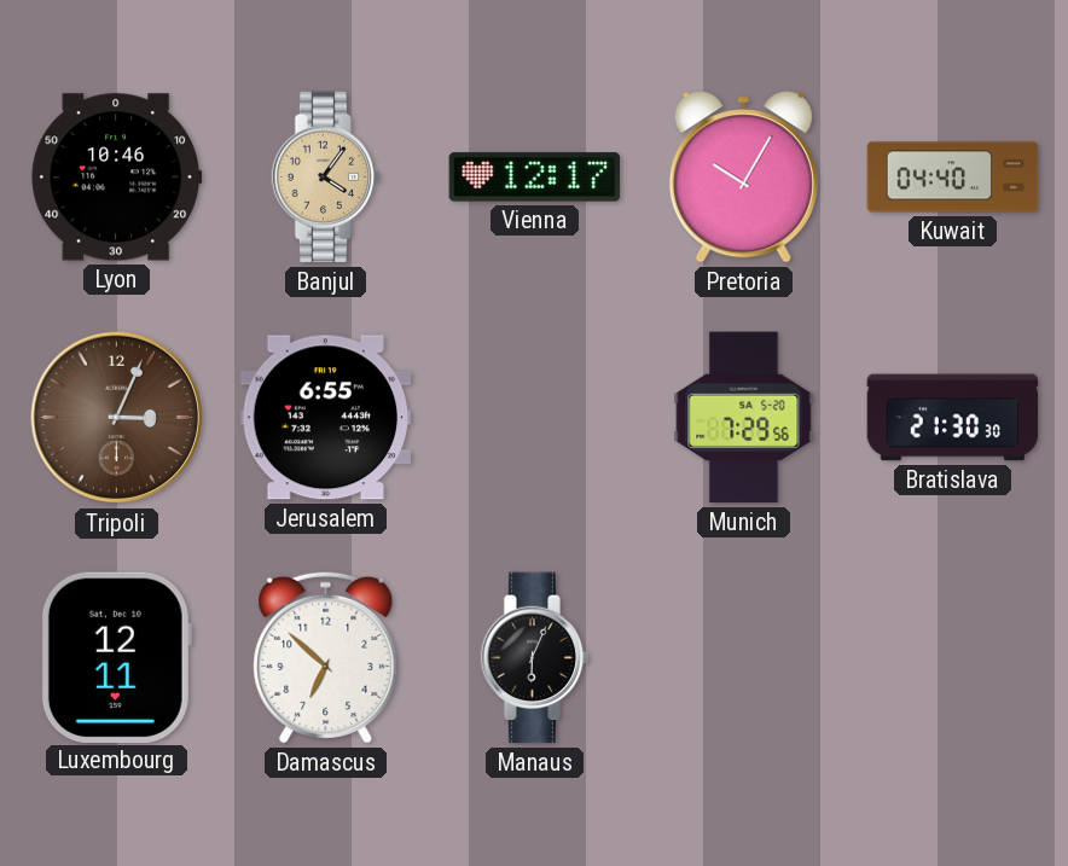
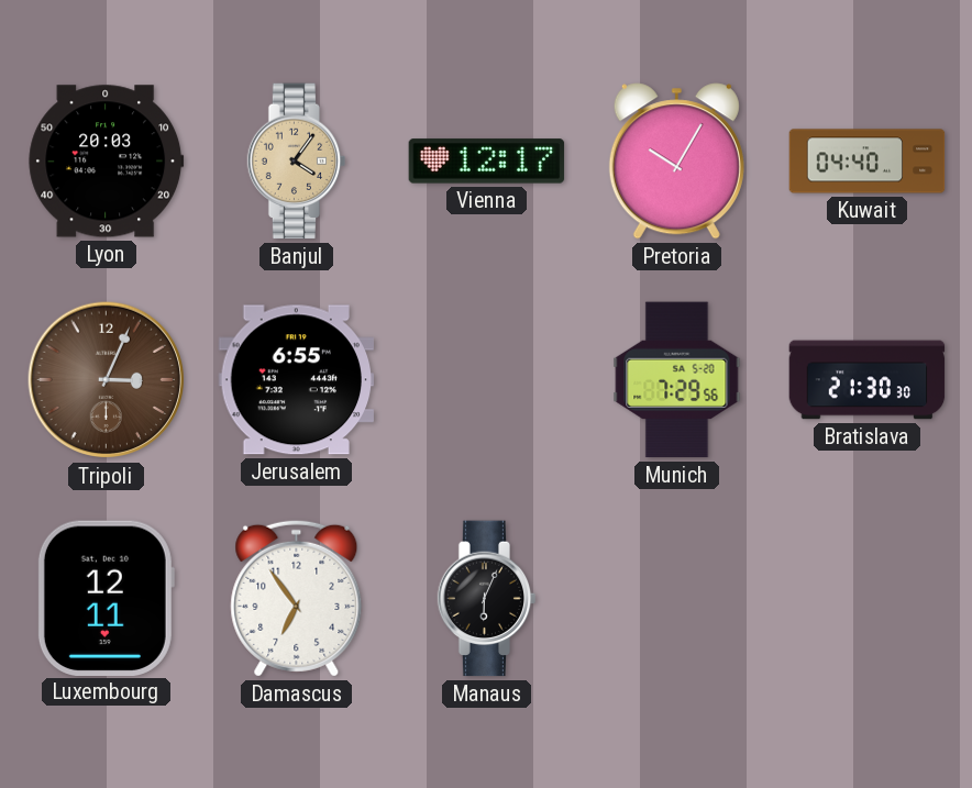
Lyon: 10:46 -> 20:03
Damascus: 6:52 -> 6:54
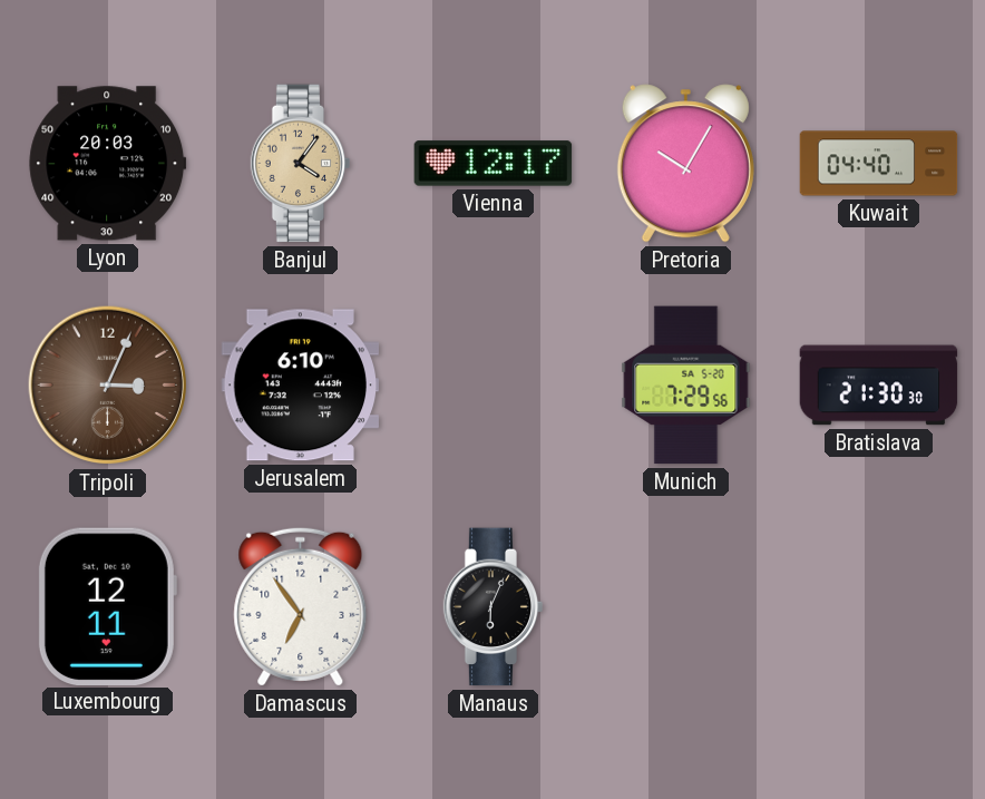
Jerusalem: 6:55 -> 6:10
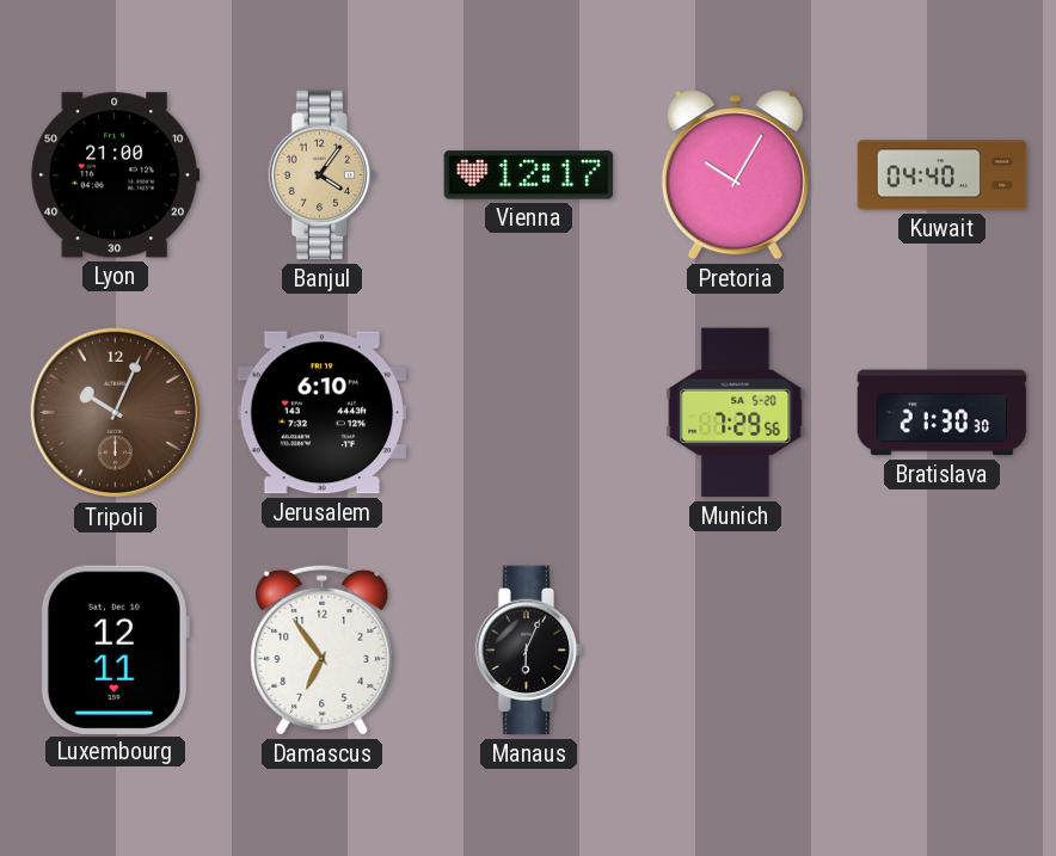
Lyon: 20:03 -> 21:00
Tripoli: 3:04 -> 10:04
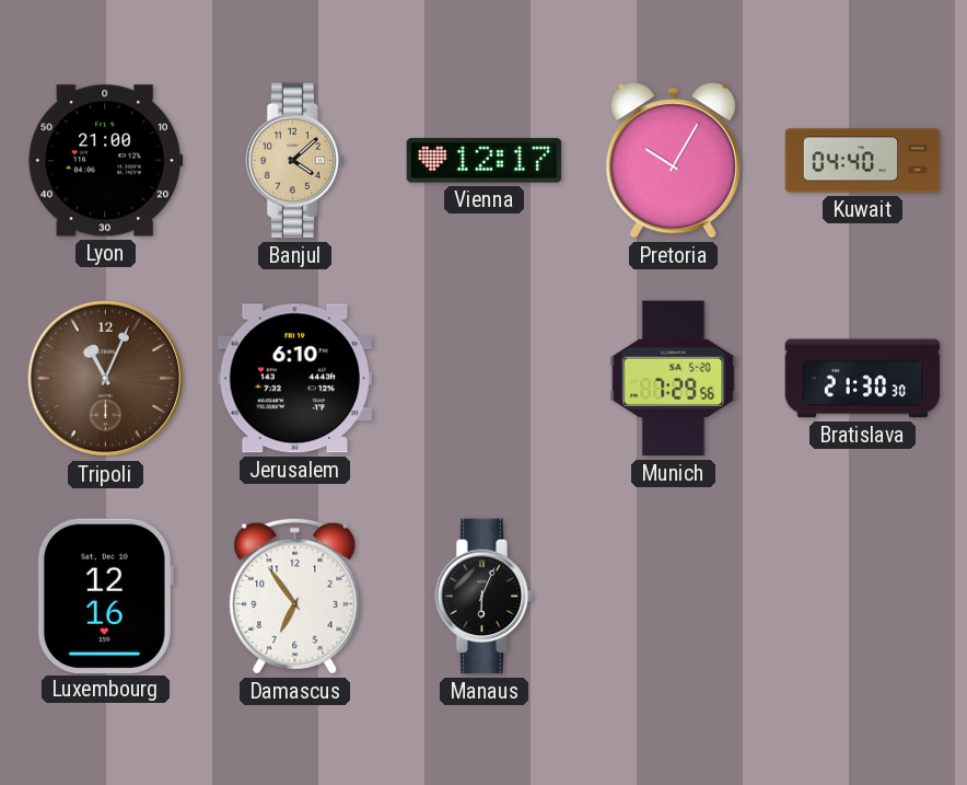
Banjul: 4:06 -> 4:08
Tripoli: 10:04 -> 11:04
Luxembourg: 12:11 -> 12:16
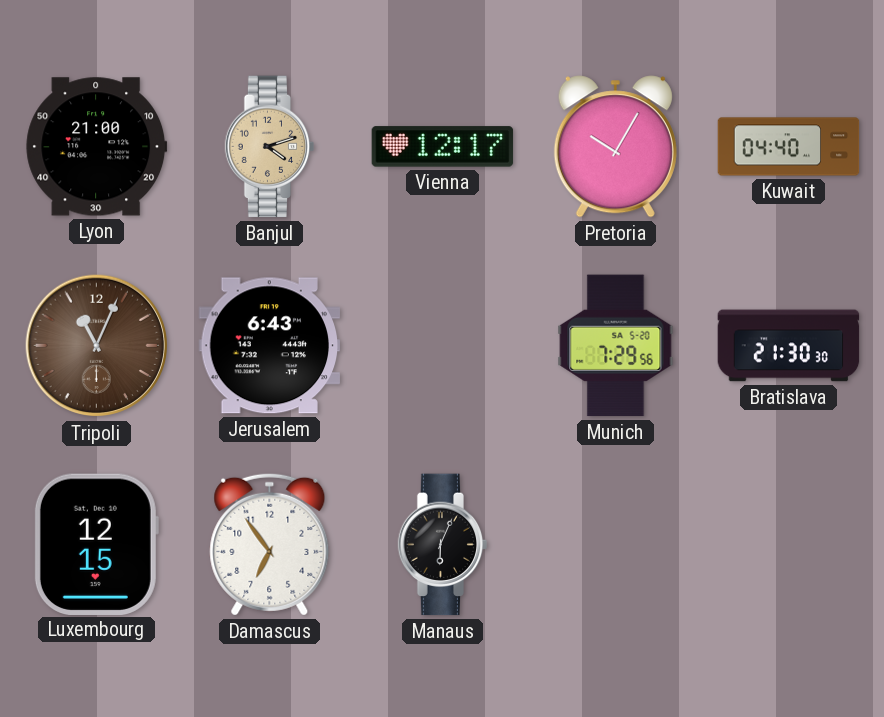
Banjul: 4:08 -> 4:12
Jerusalem: 6:10 -> 6:43
Luxembourg: 12:16 -> 12:15
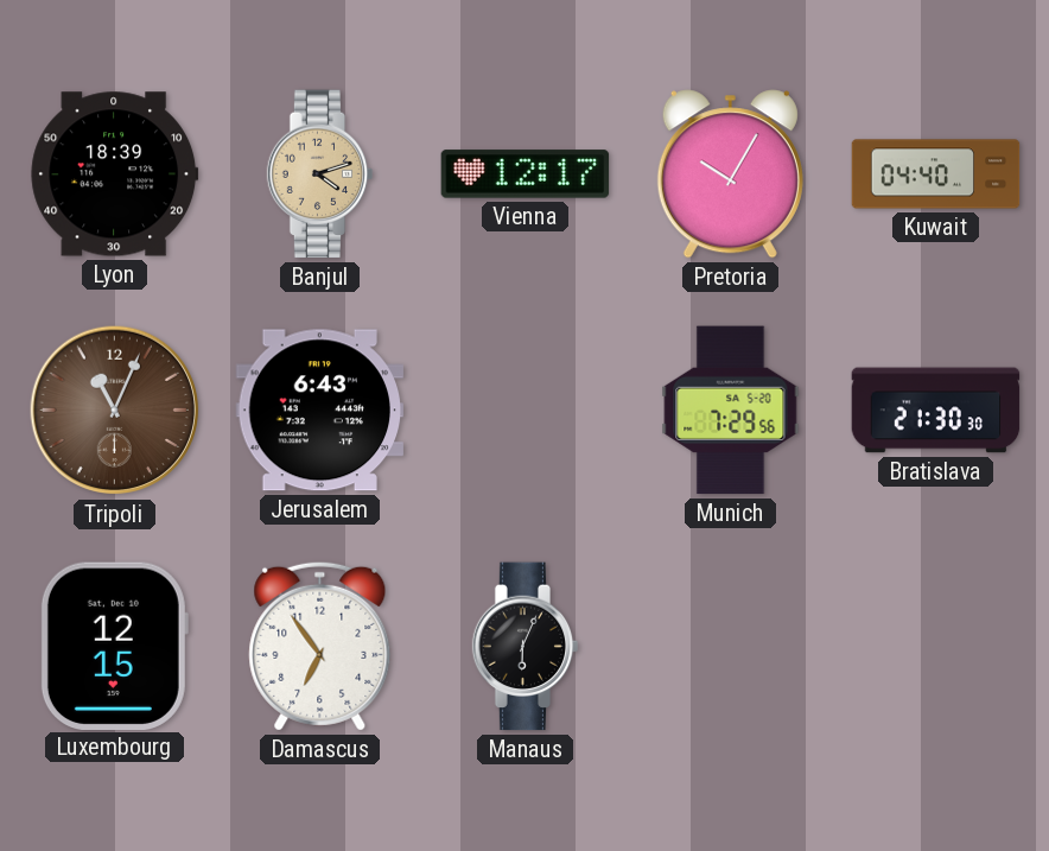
Lyon: 21:00 -> 18:39
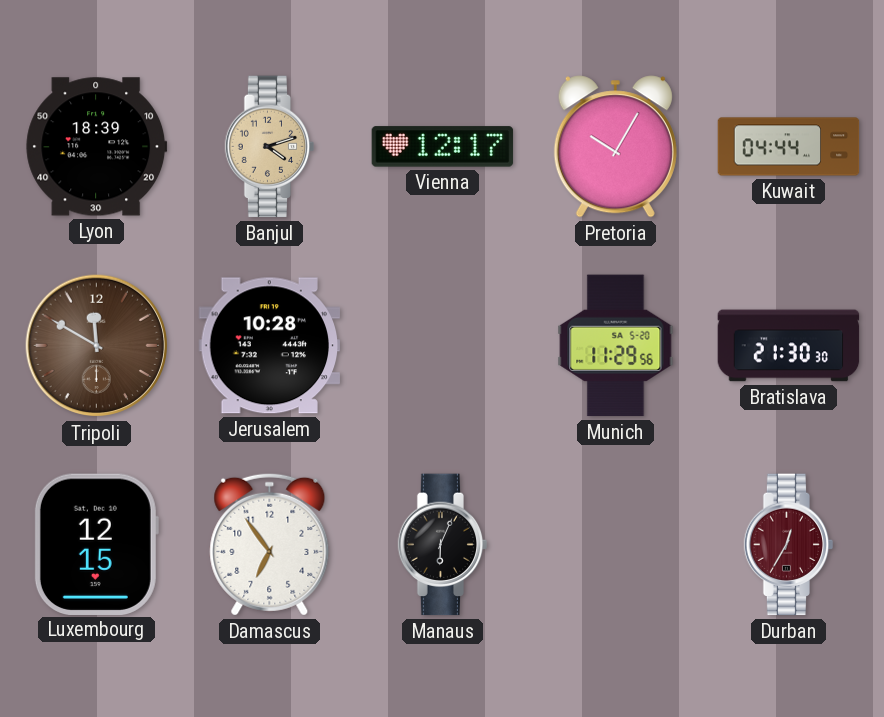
Kuwait: 04:40 -> 04:44
Tripoli: 11:04 -> 11:50
Jerusalem: 6:43 -> 10:28
Munich: 7:29 -> 11:29
Durban: none -> 12:35
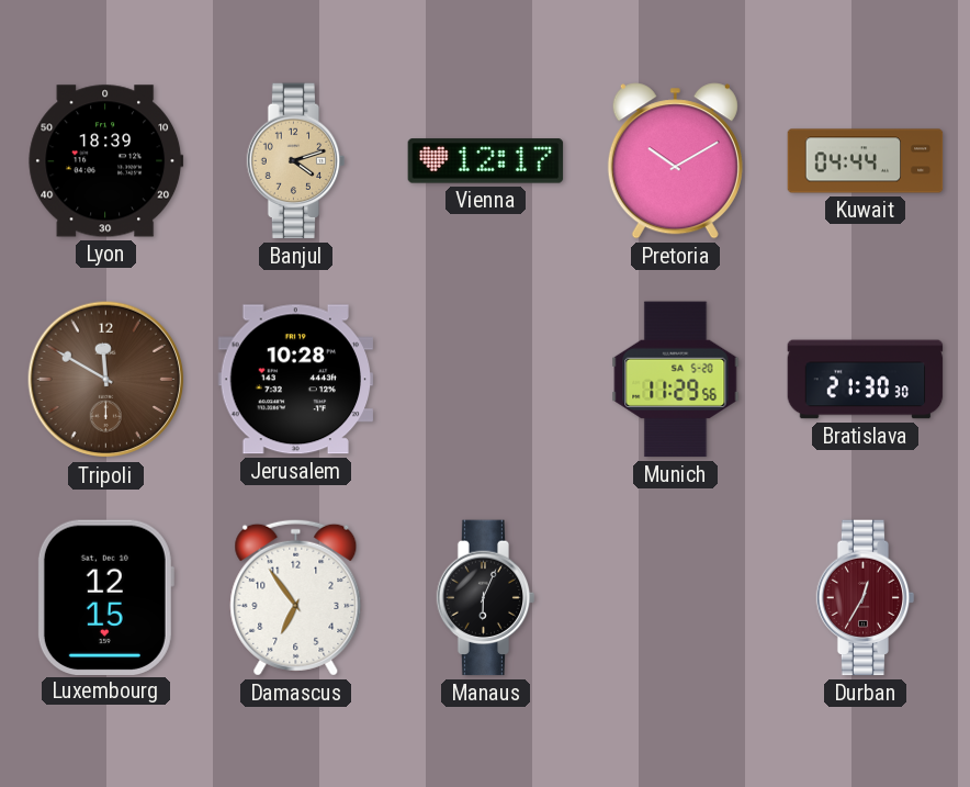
Pretoria: 10:05 -> 10:10
